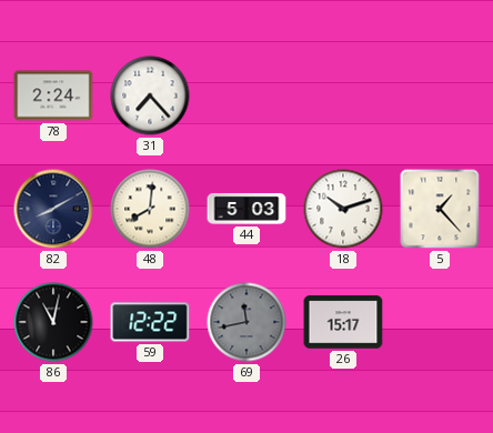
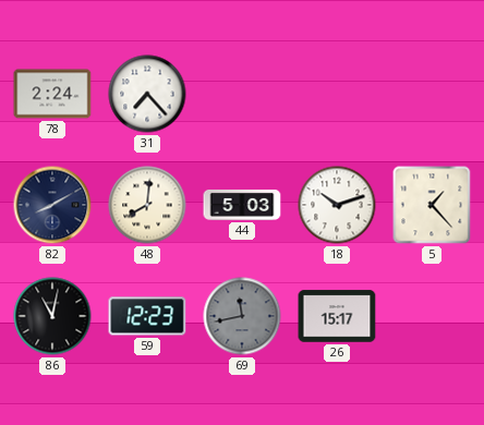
59: 12:22 -> 12:23
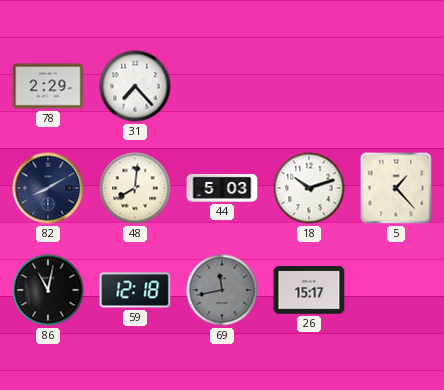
78: 2:24 -> 2:29
59: 12:23 -> 12:18
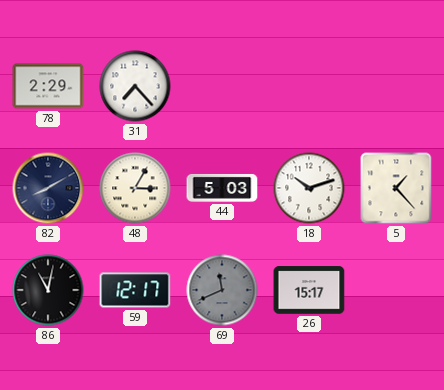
48: 8:01 -> 3:05
59: 12:18 -> 12:17
69: 11:43 -> 11:41
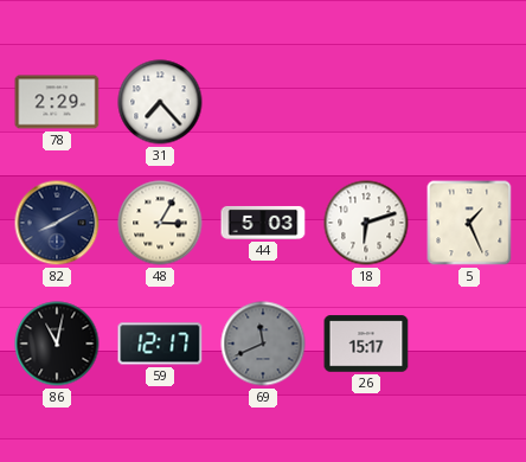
18: 10:12 -> 6:12
5: 1:23 -> 1:26
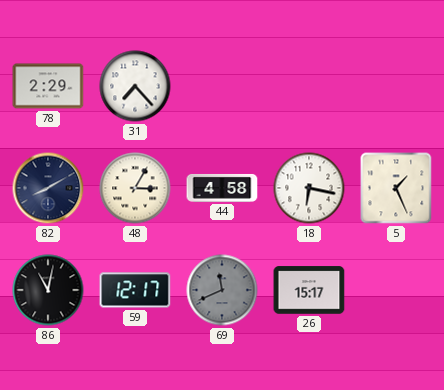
44: 5:03 -> 4:58
18: 6:12 -> 6:17
